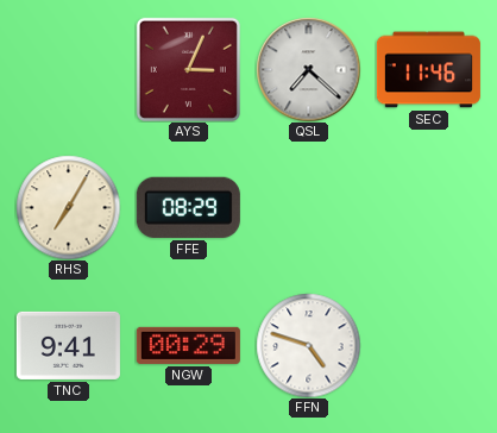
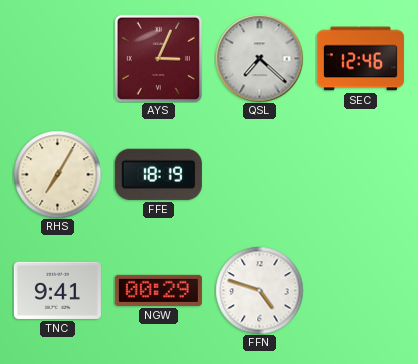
SEC: 11:46 -> 12:46
FFE: 08:29 -> 18:19
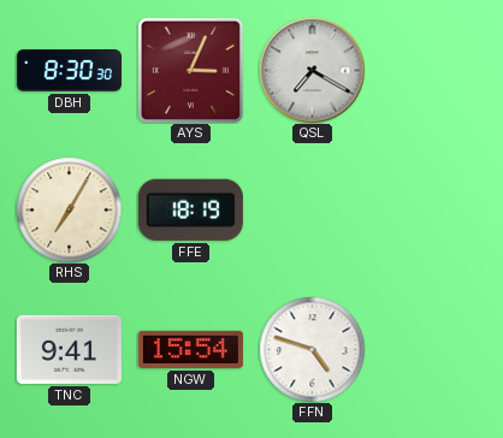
DBH: none -> 8:30
QSL: 7:22 -> 7:20
SEC: 12:46 -> none
NGW: 00:29 -> 15:54
